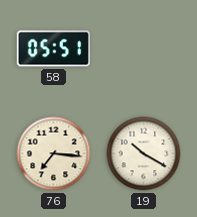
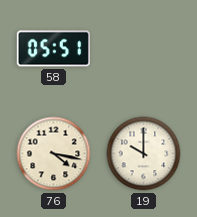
76: 7:16 -> 4:17
19: 10:20 -> 10:00
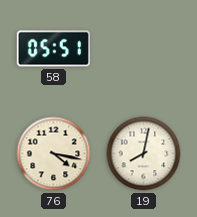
19: 10:00 -> 8:02
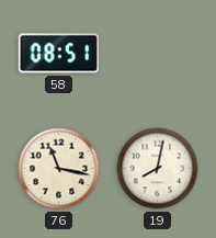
58: 05:51 -> 08:51
76: 4:17 -> 11:17
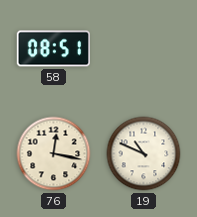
76: 11:17 -> 12:17
19: 8:02 -> 10:49
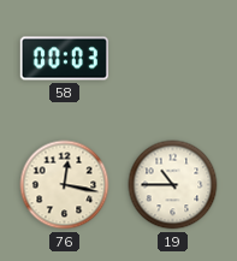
58: 08:51 -> 00:03
19: 10:49 -> 10:45
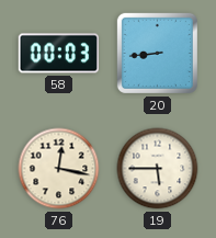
20: none -> 8:44
19: 10:45 -> 5:45
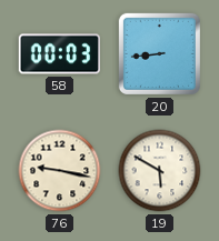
76: 12:17 -> 9:17
19: 5:45 -> 5:50
